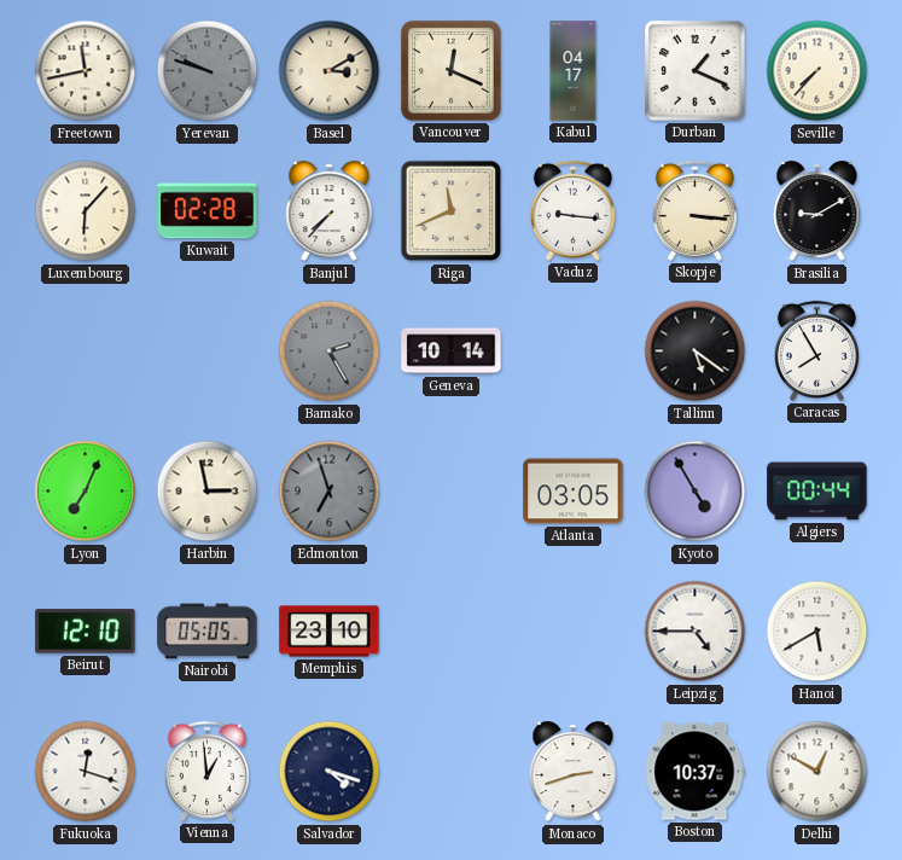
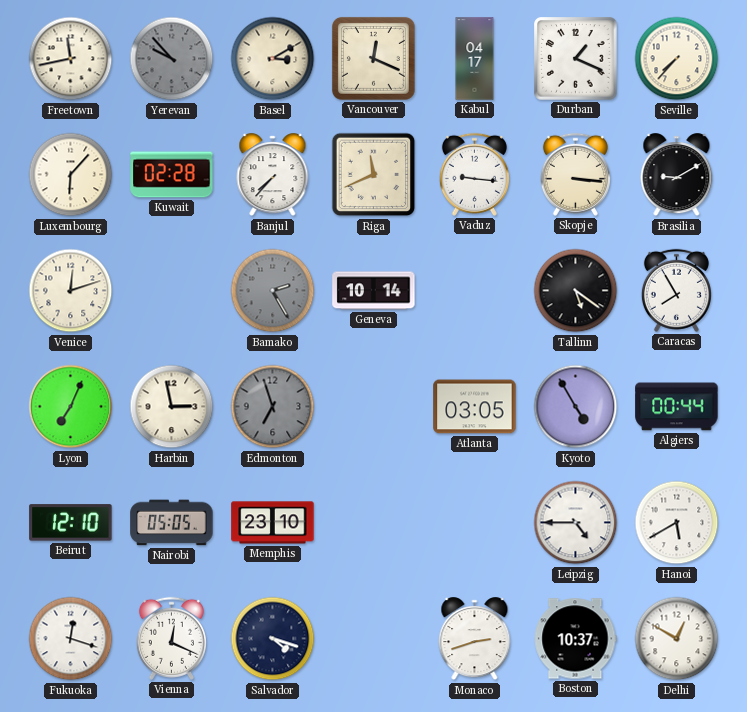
Yerevan: 9:48 -> 9:53
Venice: none -> 12:12
Vienna: 12:59 -> 12:19
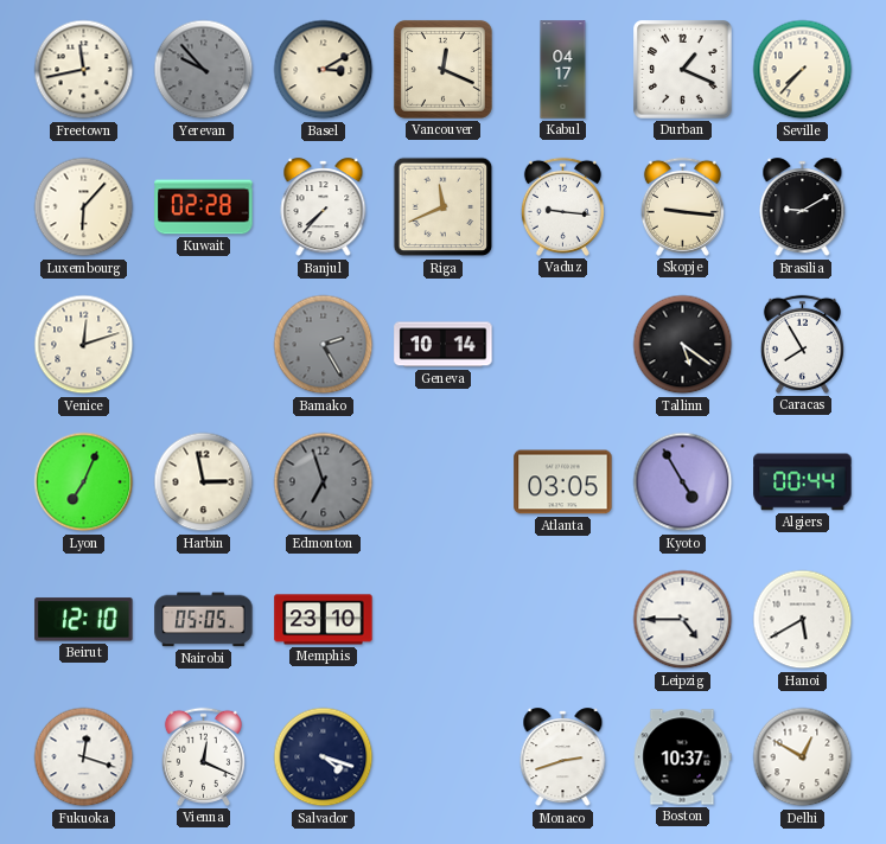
Skopje: 3:16 -> 9:16
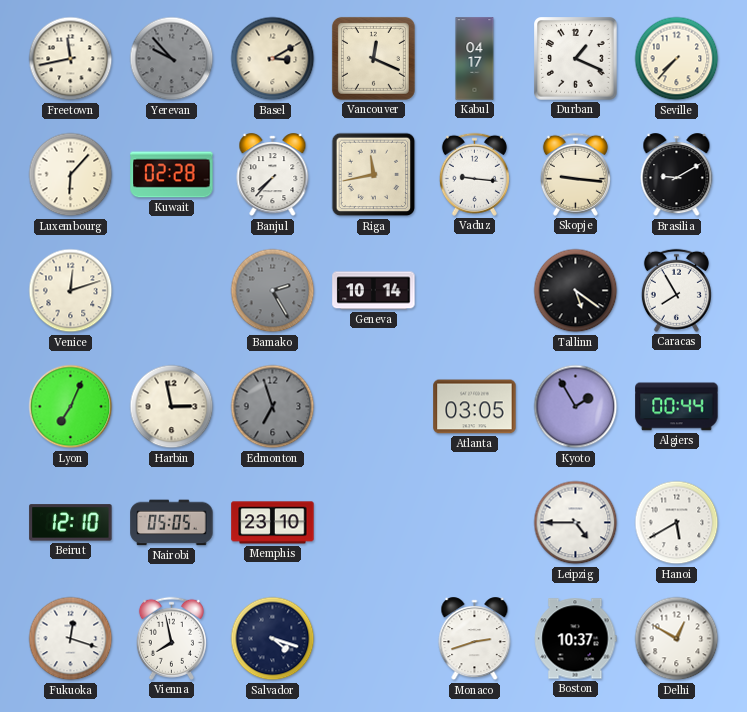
Riga: 11:41 -> 11:43
Kyoto: 4:55 -> 1:55
Vienna: 12:19 -> 7:58
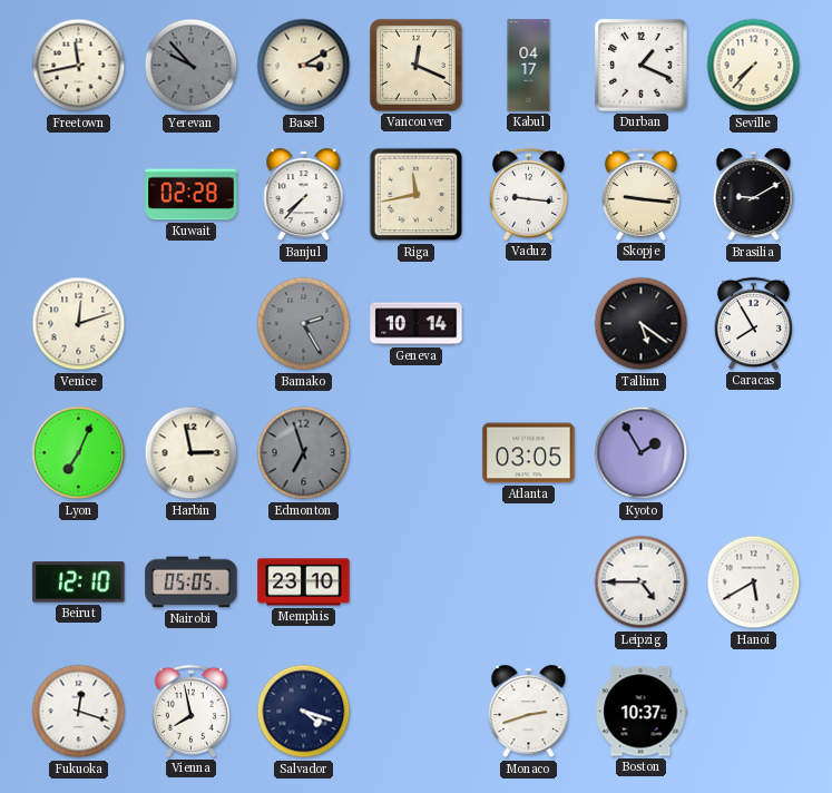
Luxembourg: 6:07 -> none
Algiers: 00:44 -> none
Delhi: 12:50 -> none
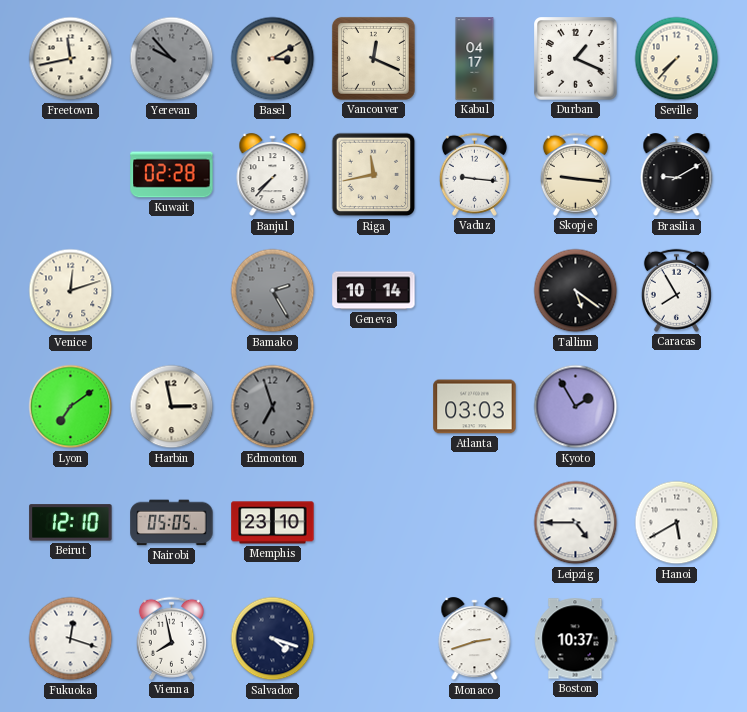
Lyon: 7:04 -> 7:09
Atlanta: 03:05 -> 03:03
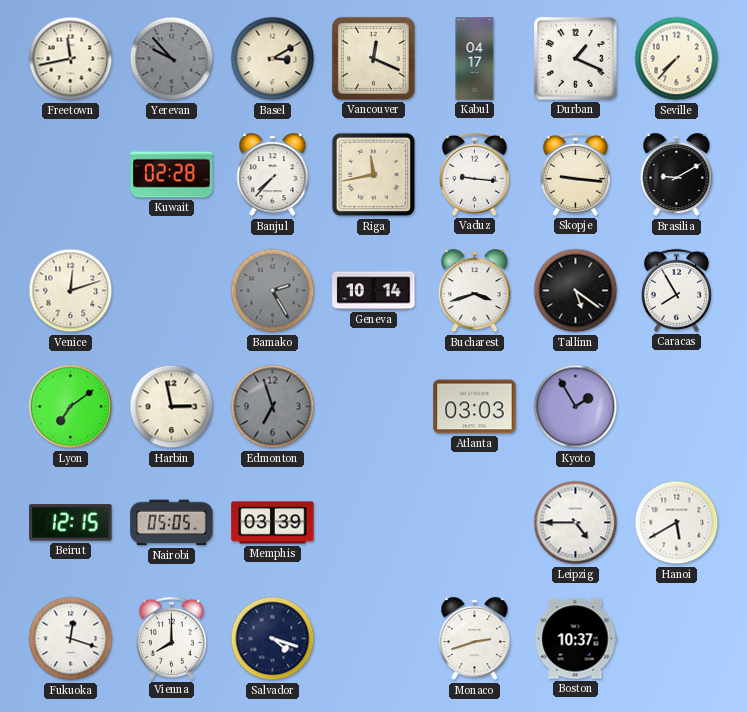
Bucharest: none -> 3:42
Beirut: 12:10 -> 12:15
Memphis: 23:10 -> 03:39
Vienna: 7:58 -> 8:00
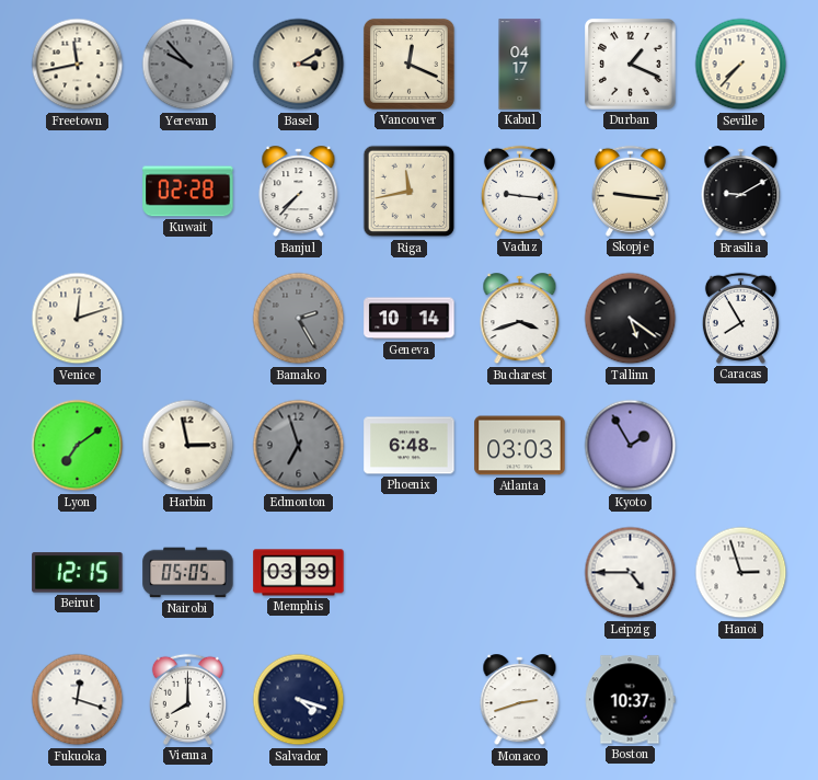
Phoenix: none -> 6:48
Hanoi: 5:40 -> 2:57
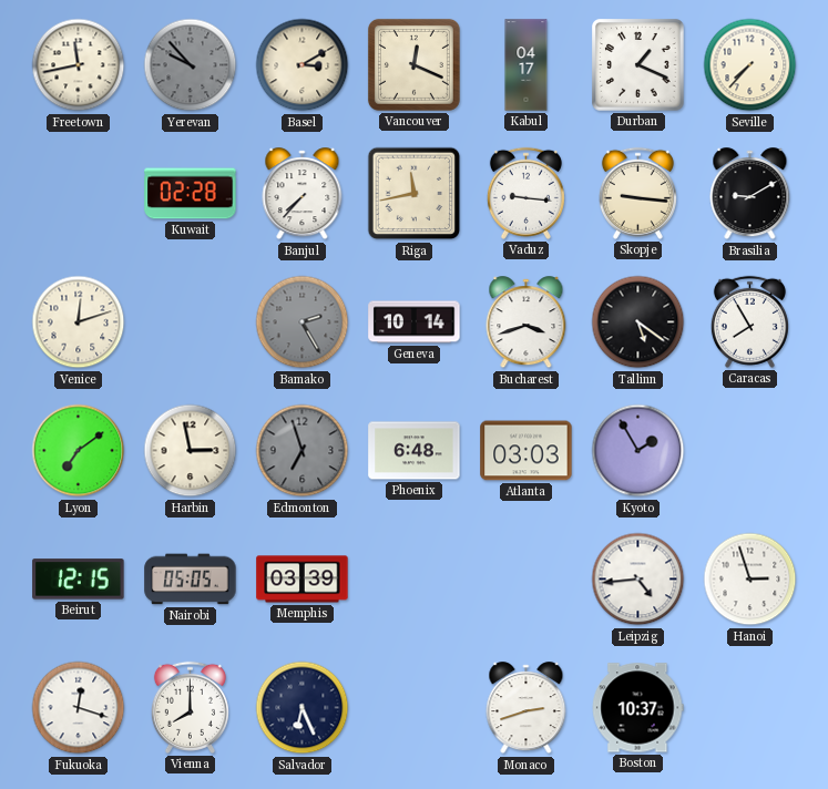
Leipzig: 4:45 -> 4:44
Salvador: 4:18 -> 6:26
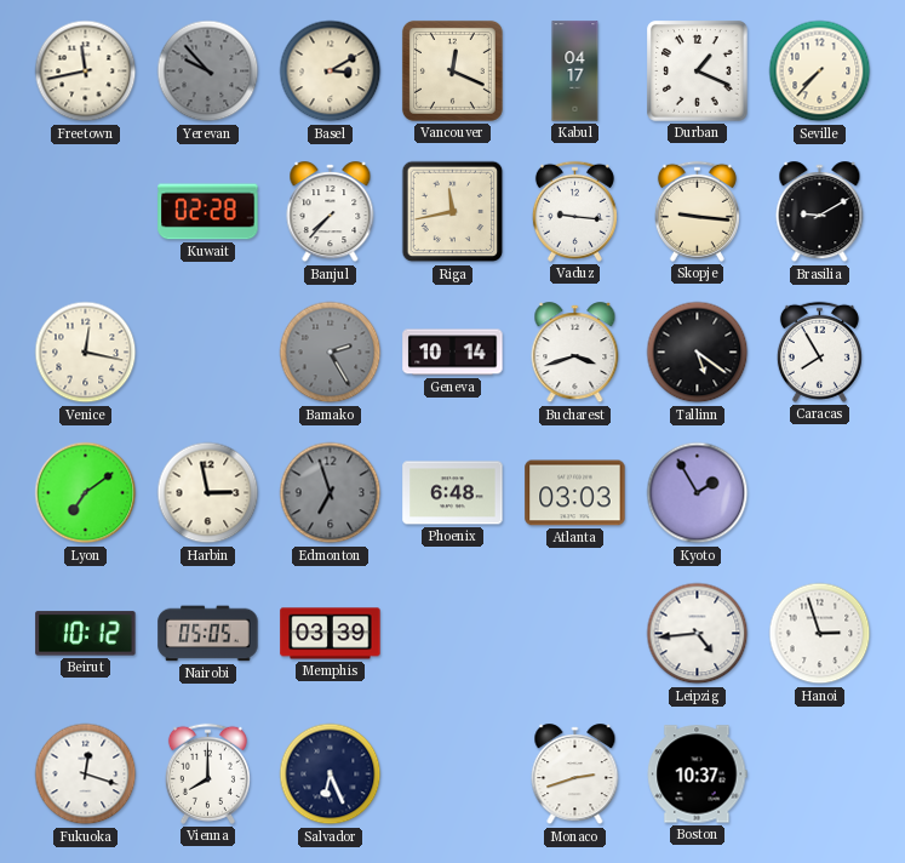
Venice: 12:12 -> 12:17
Beirut: 12:15 -> 10:12
